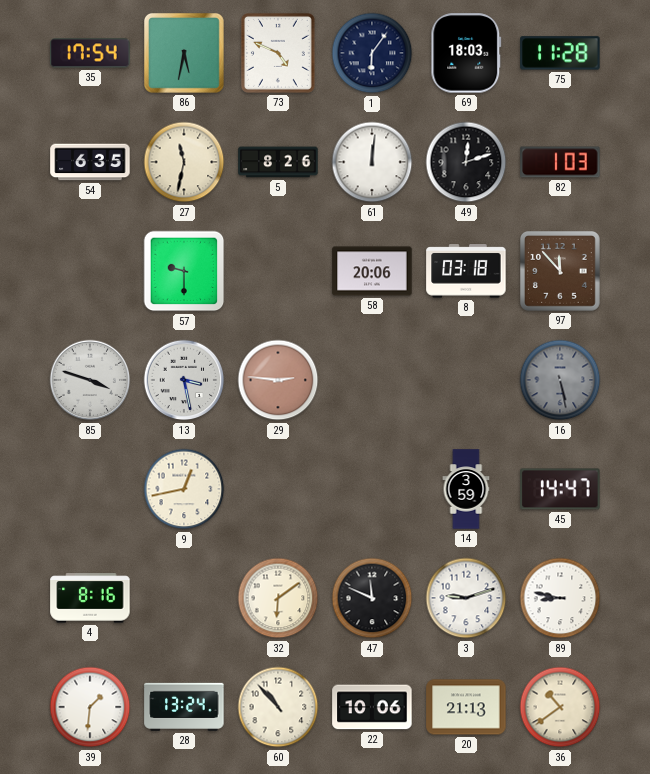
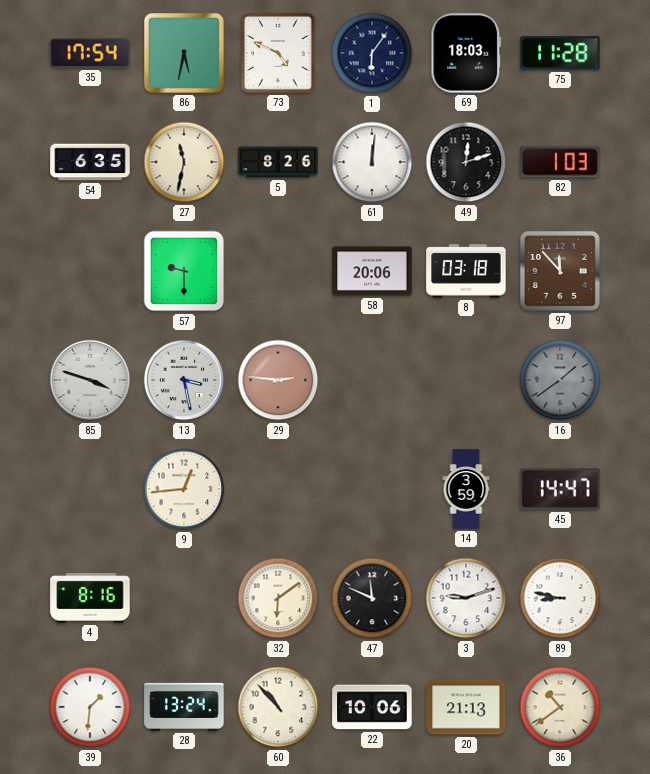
16: 5:28 -> 1:39
9: 12:43 -> 12:44
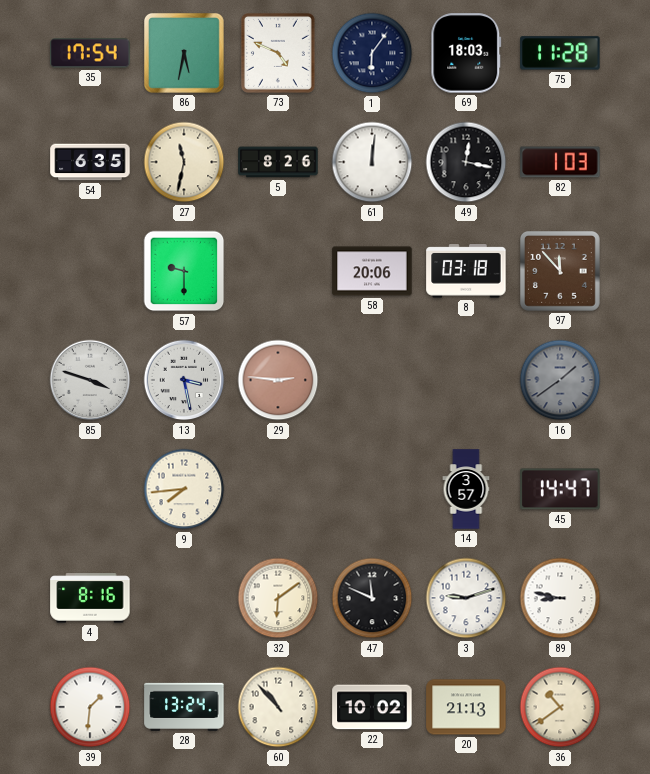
49: 12:12 -> 12:17
9: 12:44 -> 7:44
14: 3:59 -> 3:57
22: 10:06 -> 10:02
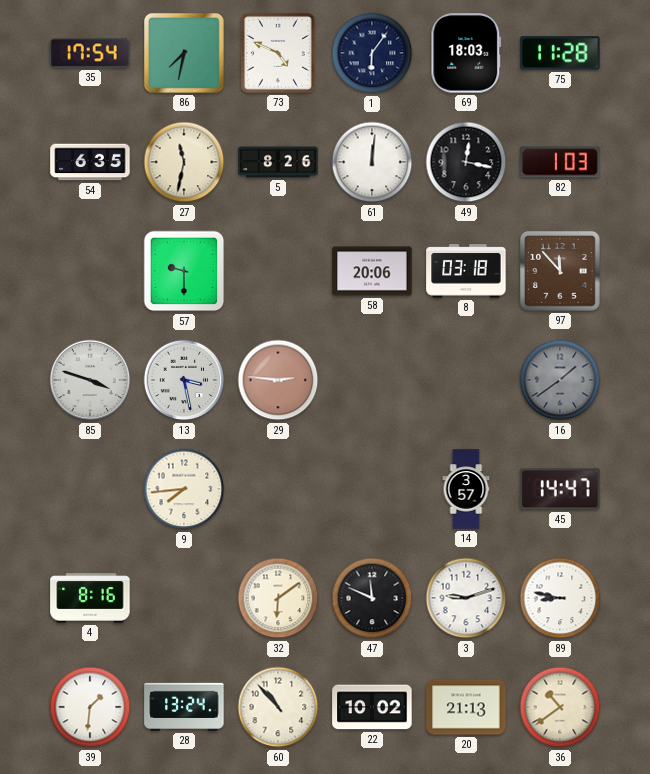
86: 5:32 -> 7:32
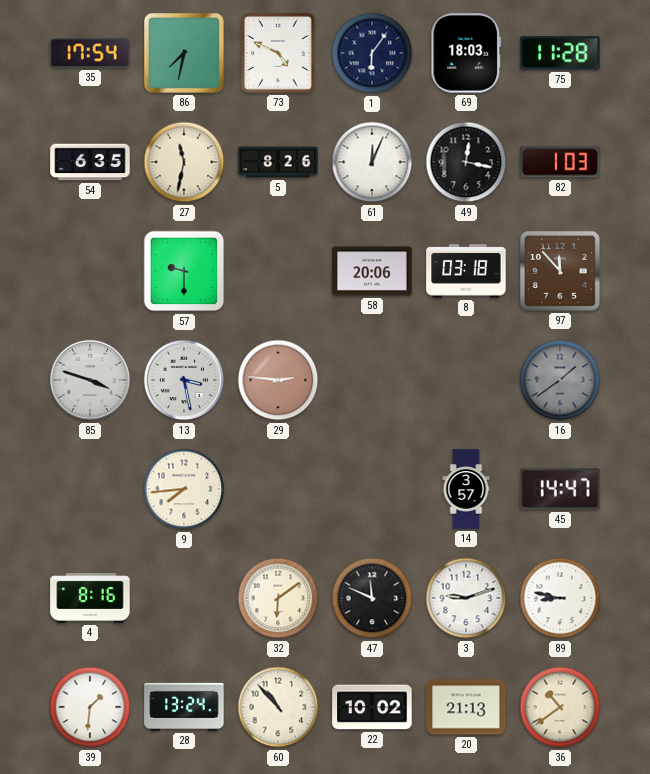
61: 12:01 -> 12:04
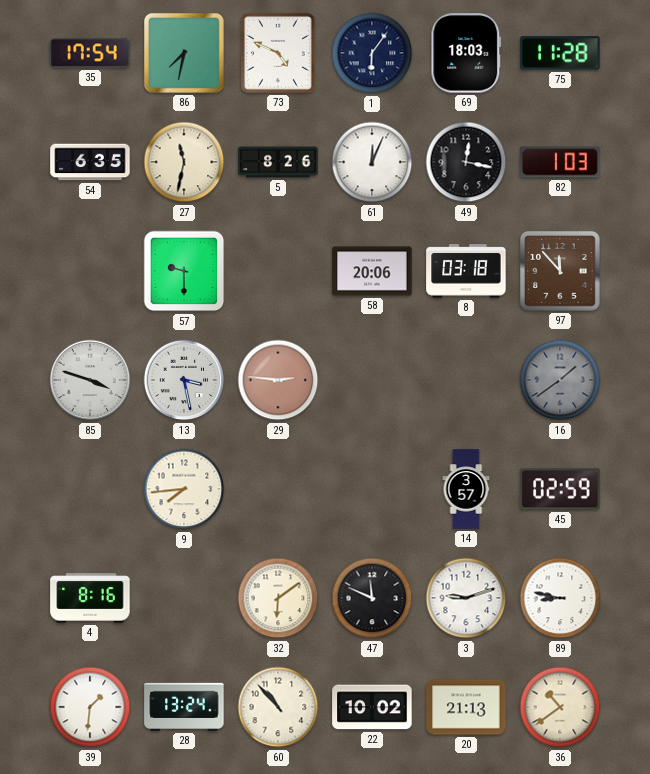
45: 14:47 -> 02:59
